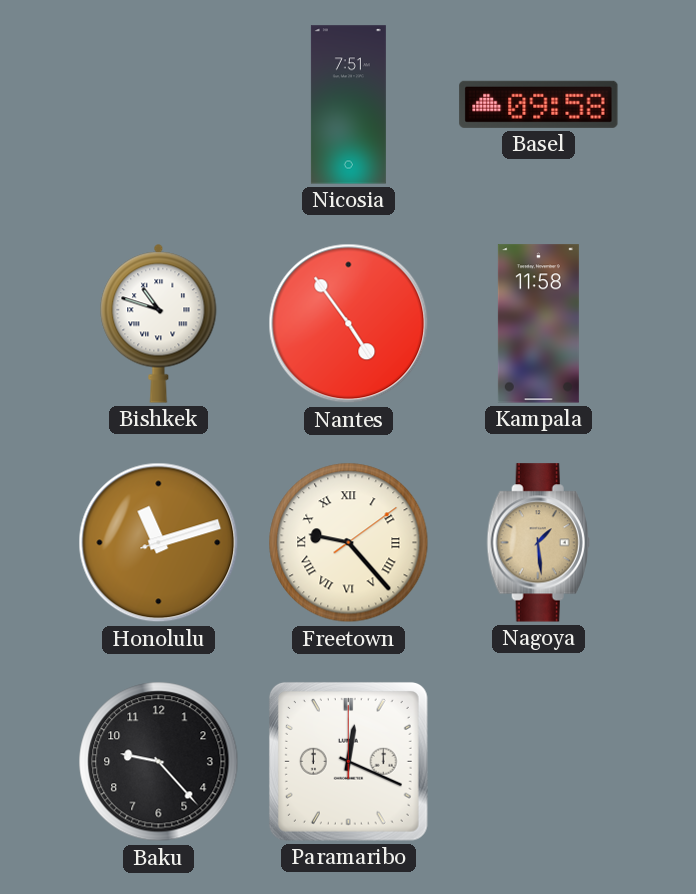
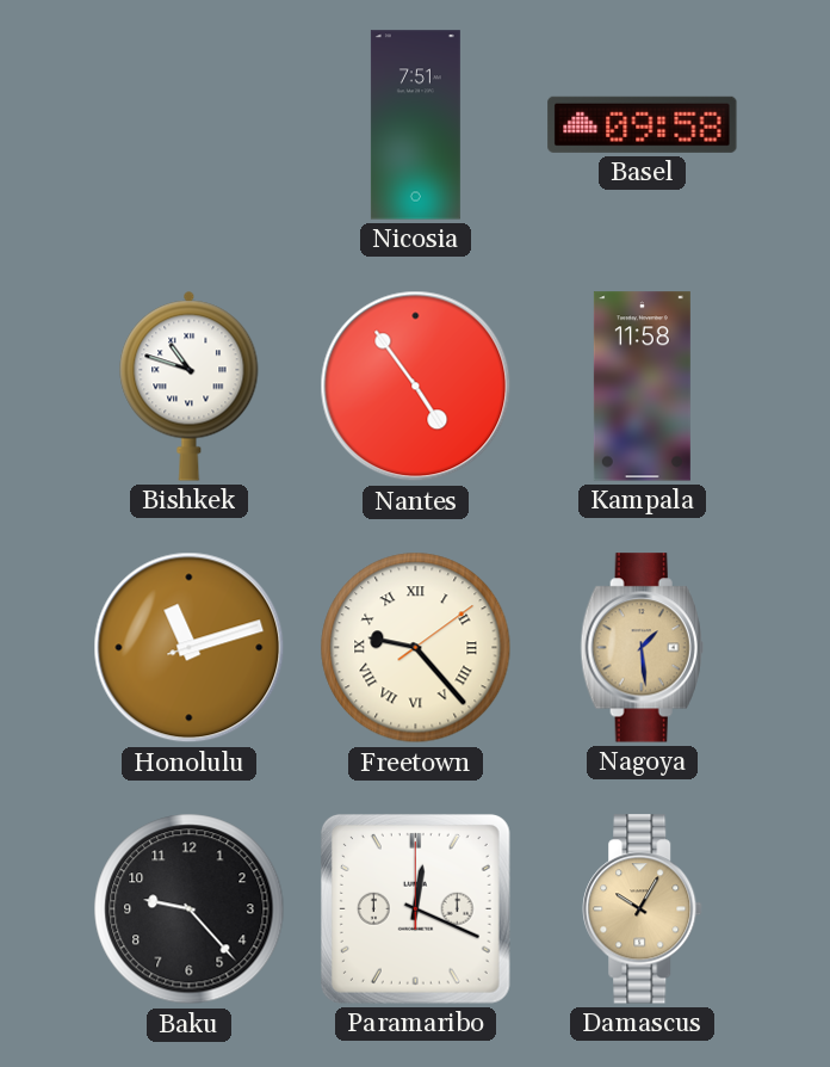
Damascus: none -> 10:05
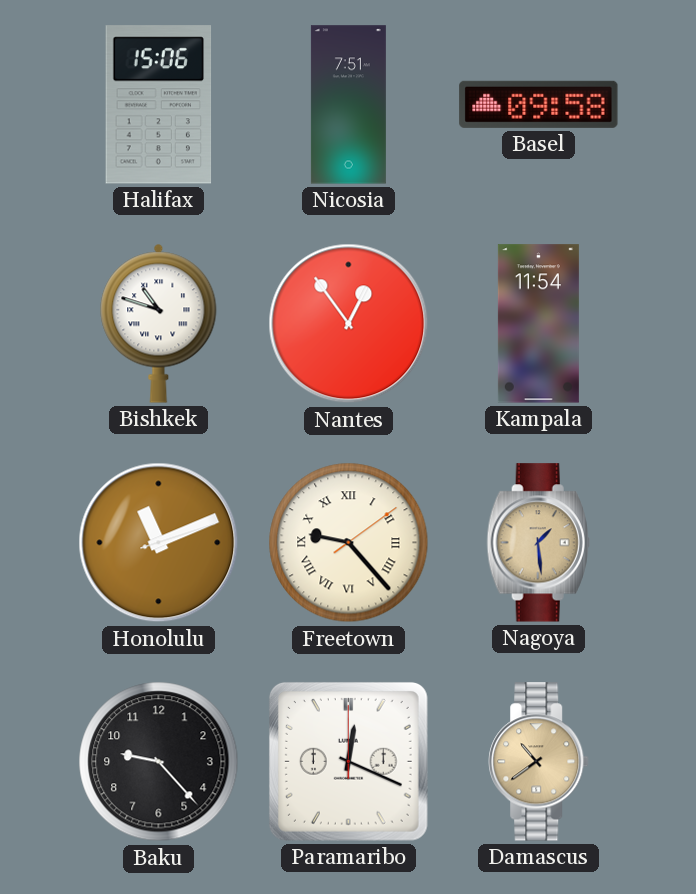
Halifax: none -> 15:06
Nantes: 4:54 -> 12:54
Kampala: 11:58 -> 11:54
Honolulu: 11:12 -> 11:11
Damascus: 10:05 -> 10:39
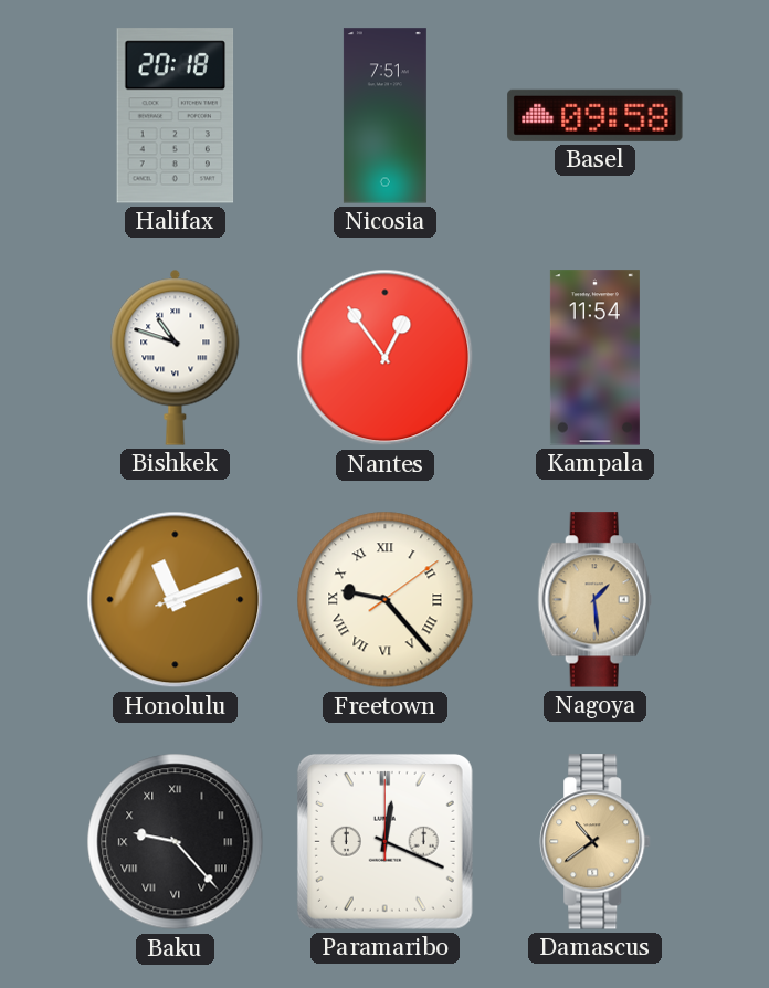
Halifax: 15:06 -> 20:18
Baku numerals: Arabic -> Roman
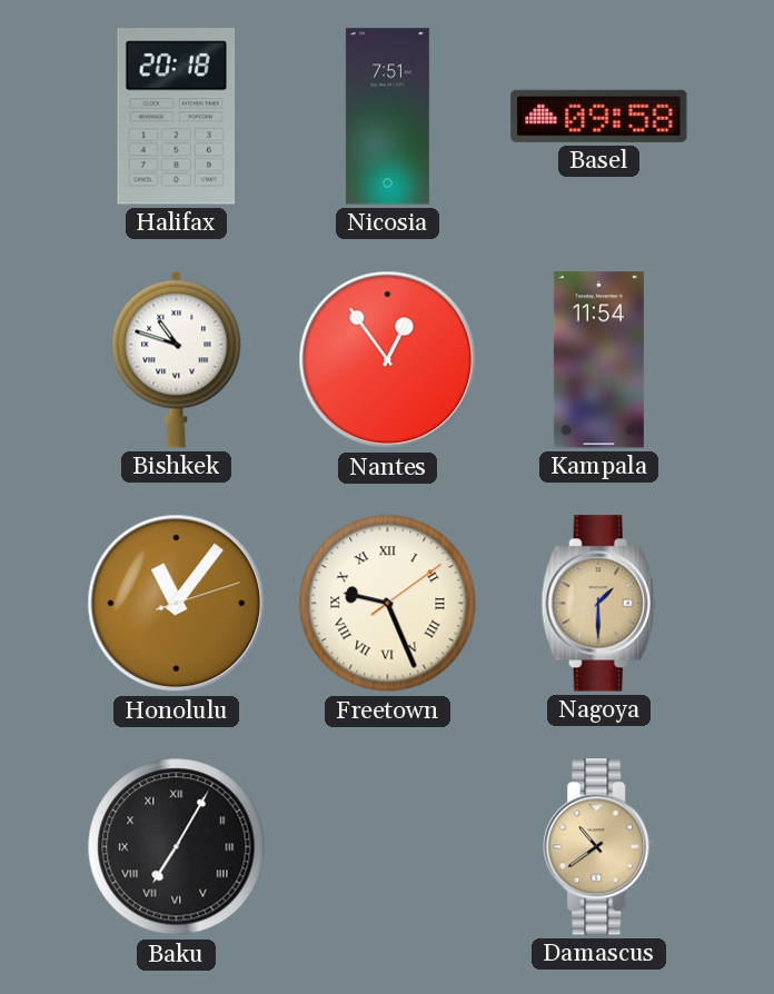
Honolulu: 11:11 -> 11:06
Freetown: 9:23 -> 9:26
Nagoya: 1:29 -> 1:30
Baku: 9:23 -> 7:05
Paramaribo: 12:19 -> none
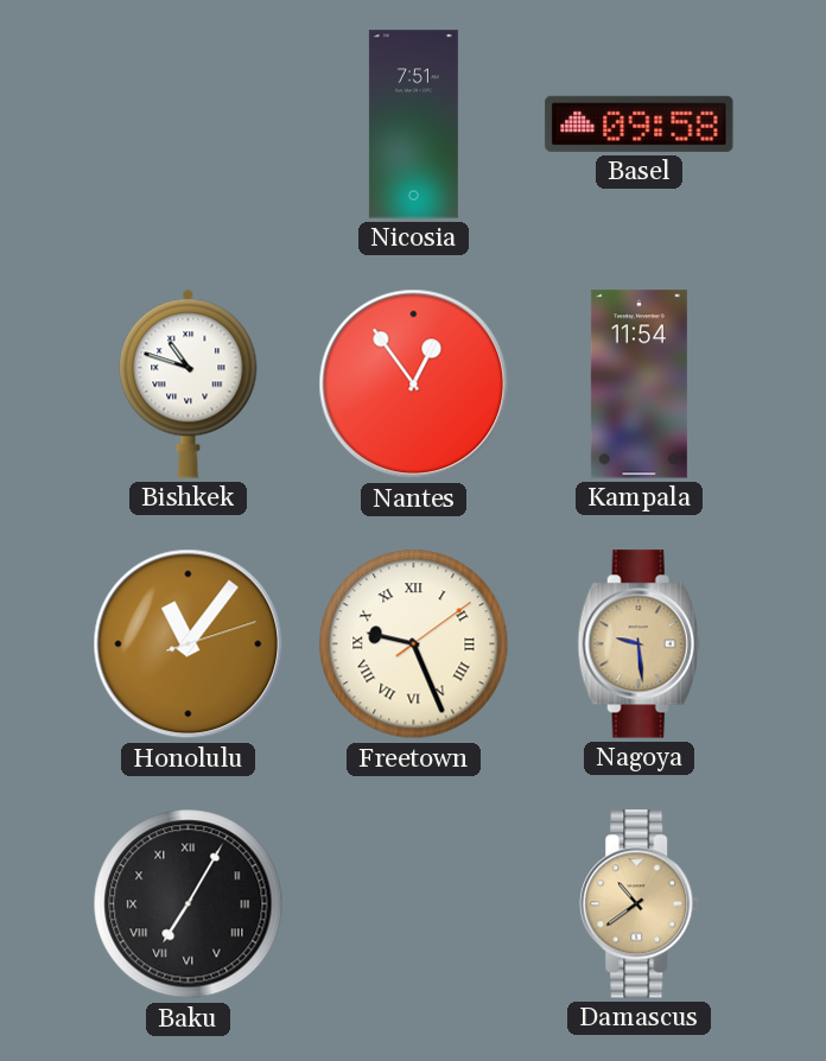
Halifax: 20:18 -> none
Nagoya: 1:30 -> 9:29
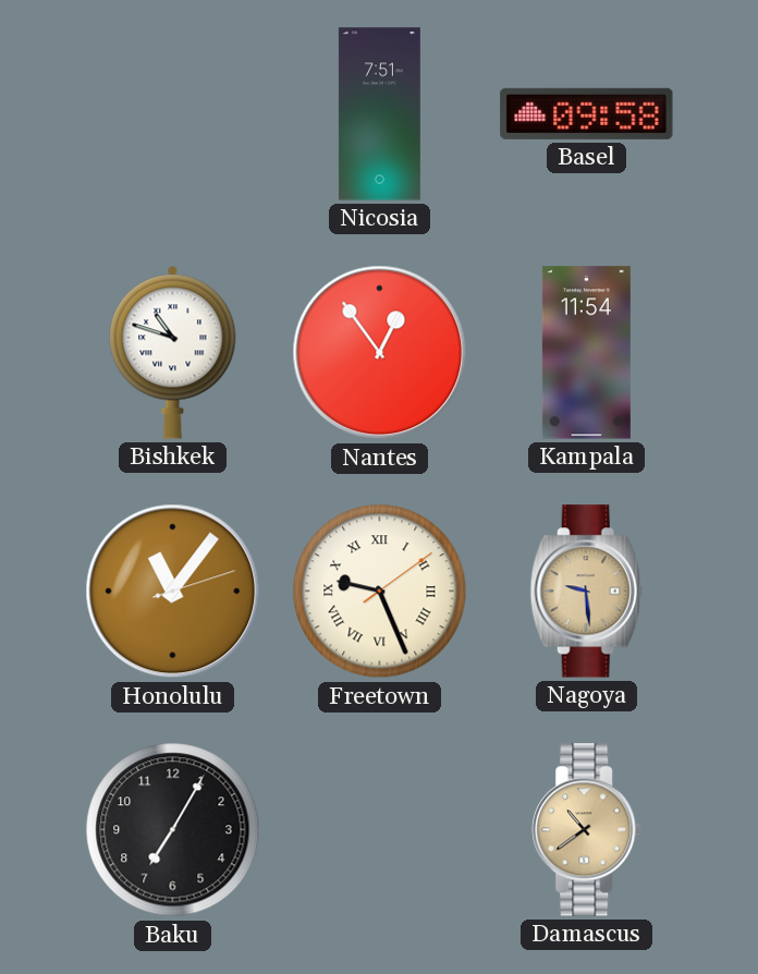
Baku numerals: Roman -> Arabic
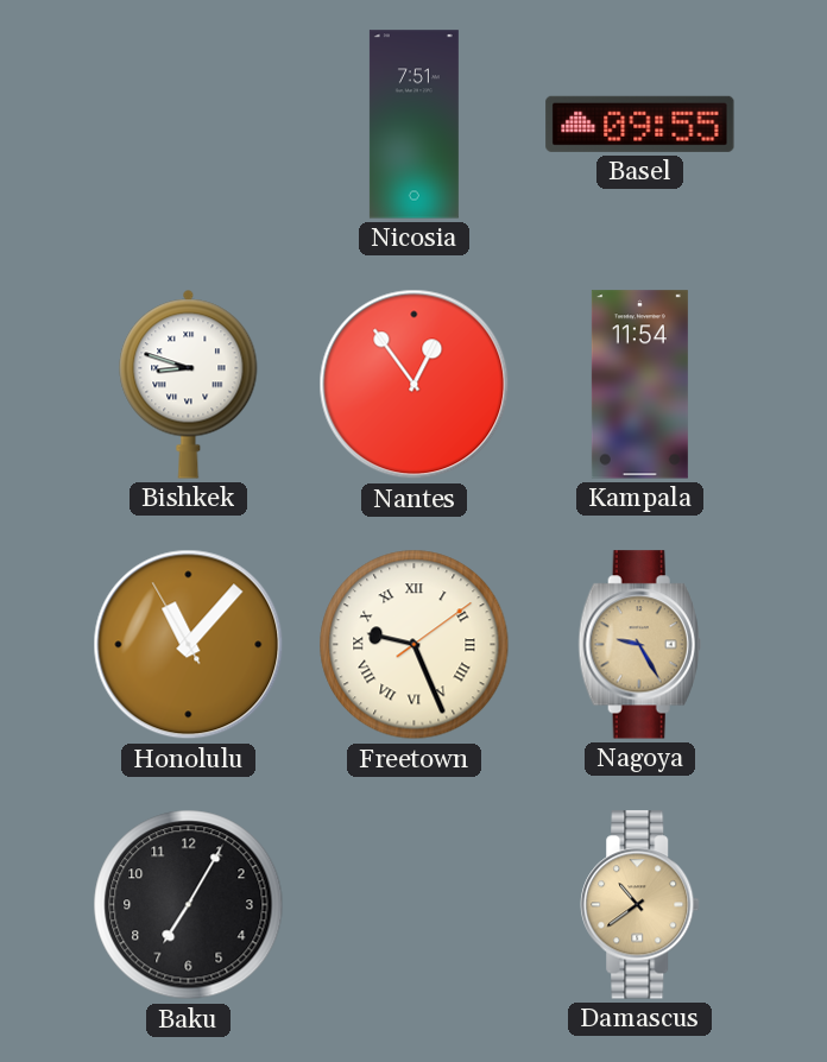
Basel: 09:58 -> 09:55
Bishkek: 10:48 -> 8:48
Honolulu: 11:06:12 -> 11:06:55
Nagoya: 9:29 -> 9:25
